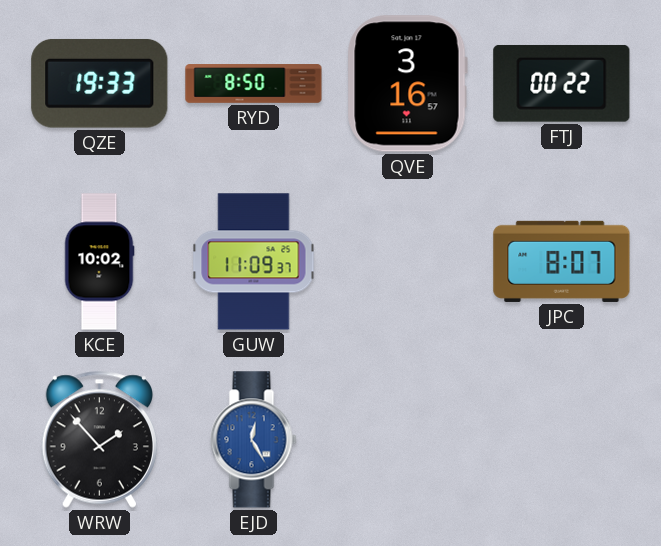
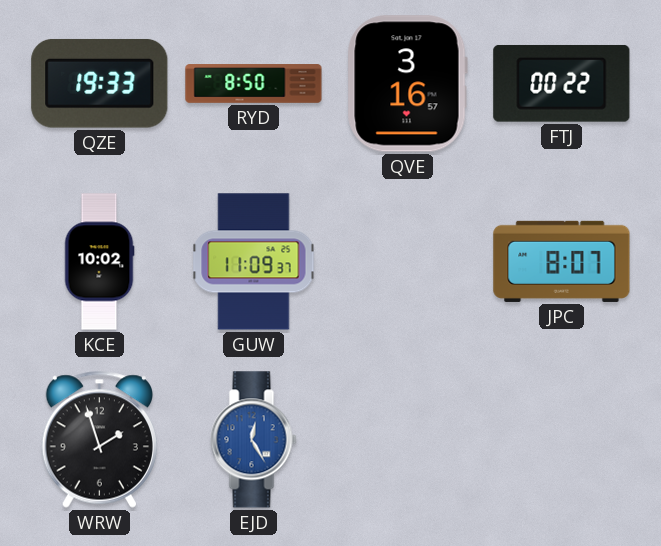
WRW: 1:53 -> 1:57
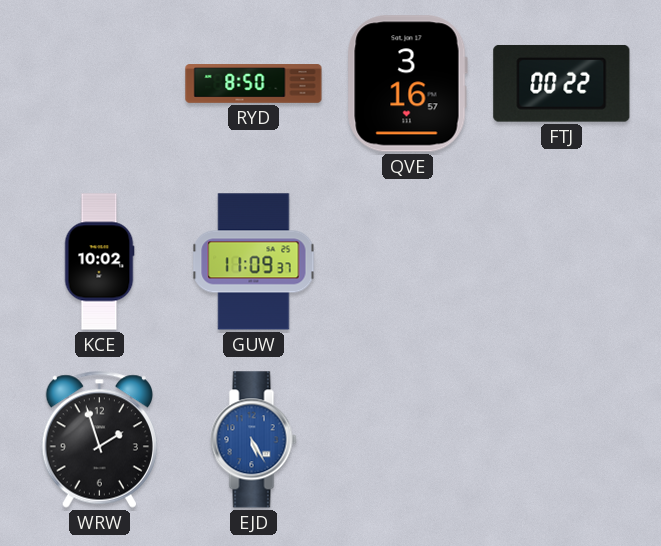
QZE: 19:33 -> none
JPC: 8:07 -> none
EJD: 12:25 -> 5:25
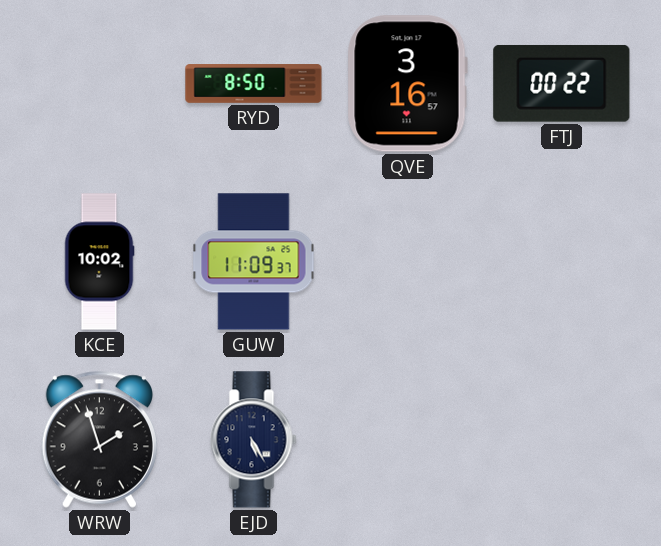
EJD dial: blue -> navy
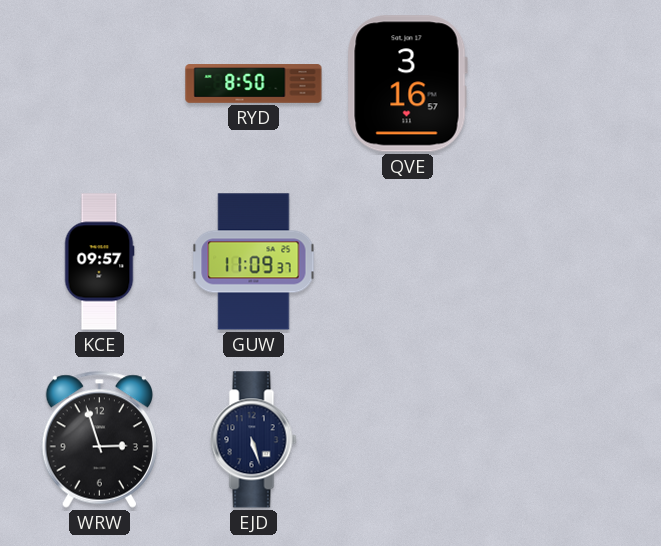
FTJ: 00:22 -> none
KCE: 10:02 -> 09:57
WRW: 1:57 -> 2:57
EJD: 5:25 -> 5:27
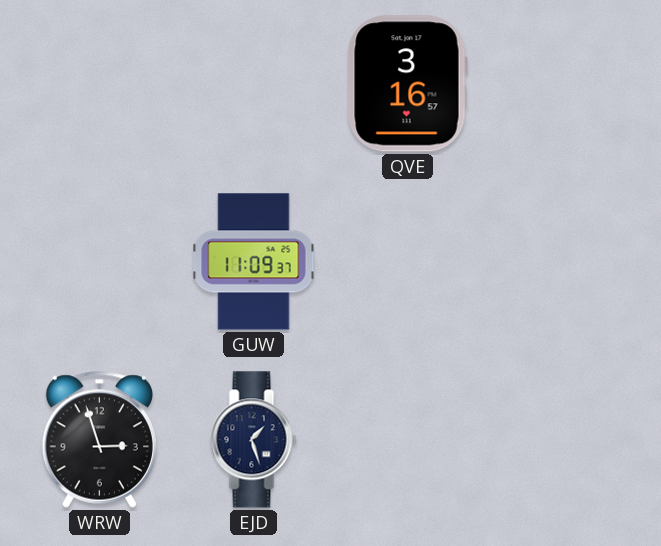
RYD: 8:50 -> none
KCE: 09:57 -> none
EJD: 5:27 -> 1:27
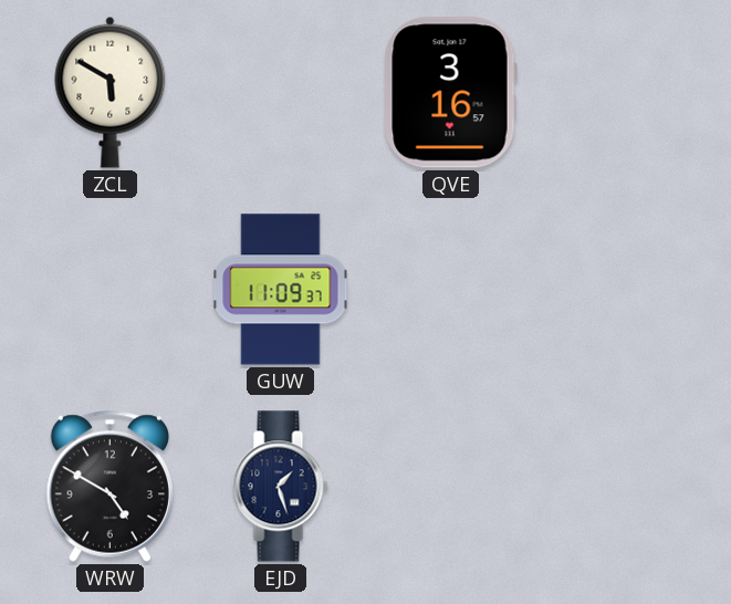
ZCL: none -> 5:50
WRW: 2:57 -> 4:50
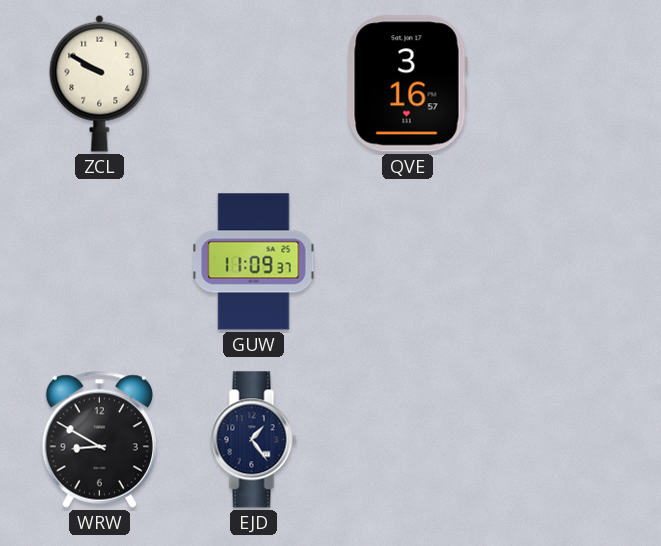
ZCL: 5:50 -> 9:50
WRW: 4:50 -> 8:50
EJD: 1:27 -> 1:24
